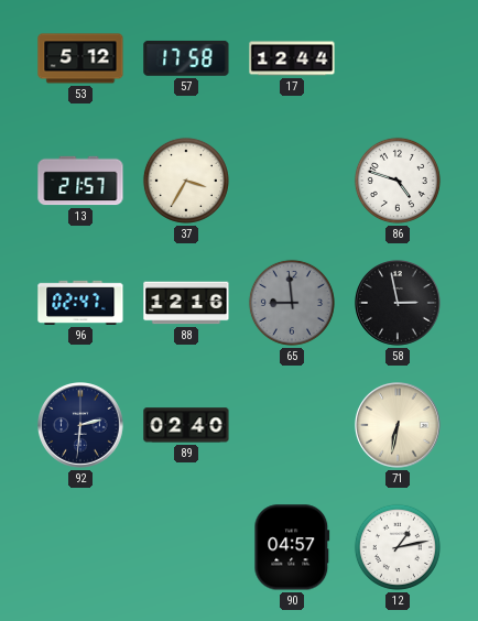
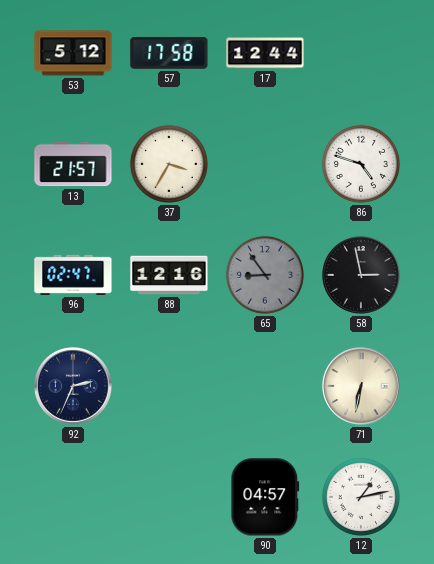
65: 8:59 -> 8:54
92: 2:31 -> 2:34
89: 02:40 -> none
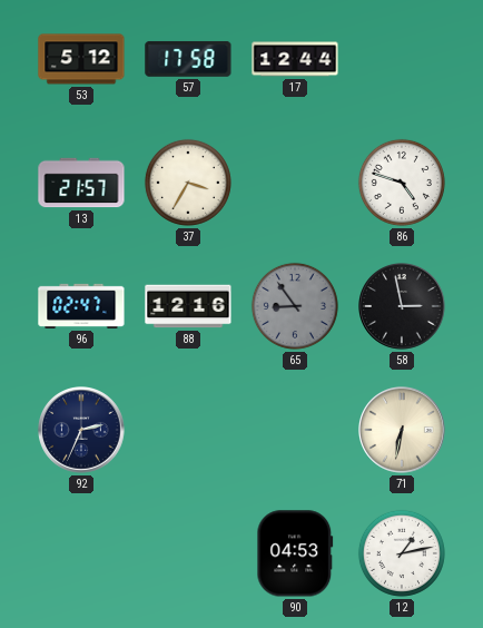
90: 04:57 -> 04:53
